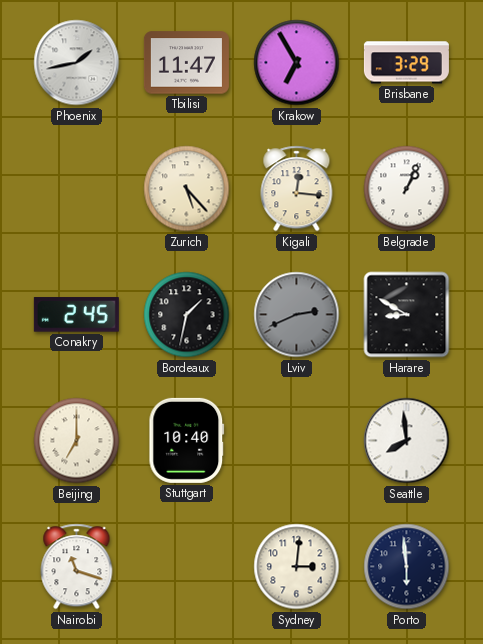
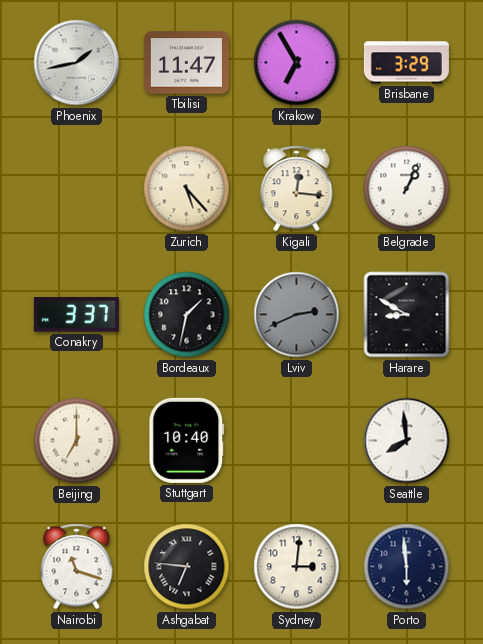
Conakry: 2:45 -> 3:37
Ashgabat: none -> 6:46
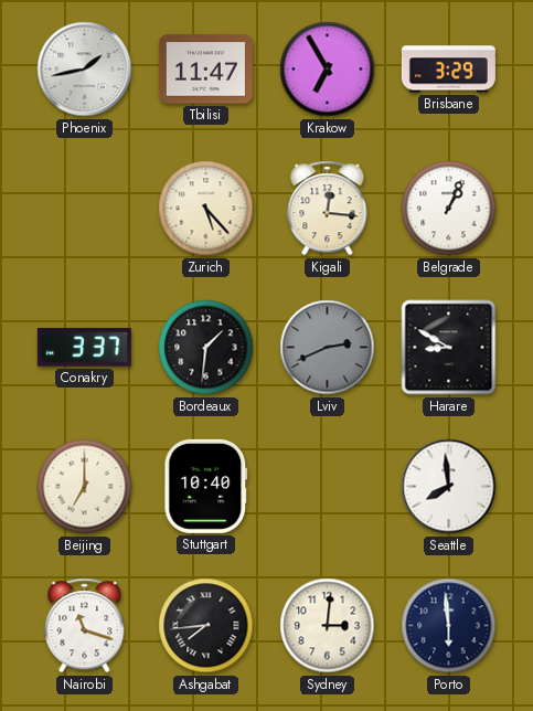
Bordeaux: 1:32 -> 1:31
Ashgabat: 6:46 -> 7:44
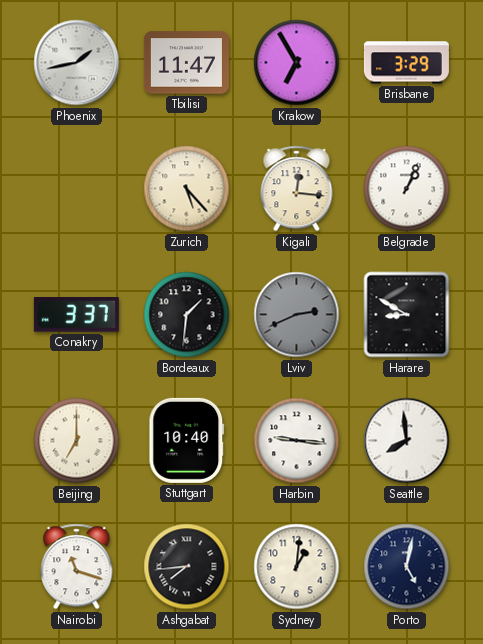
Harbin: none -> 9:16
Sydney: 3:01 -> 1:01
Porto: 5:59 -> 5:02
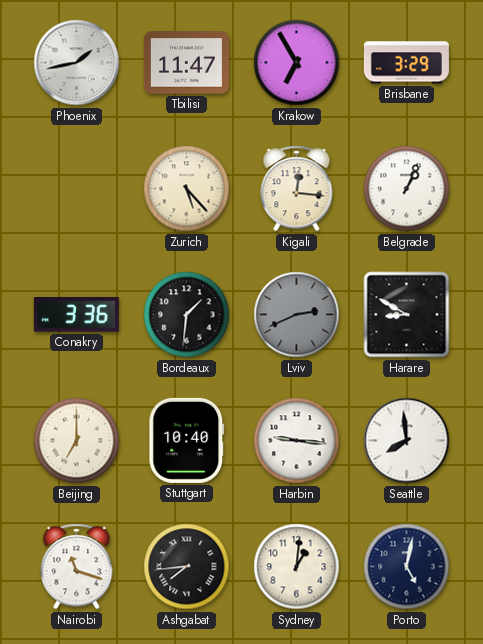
Conakry: 3:37 -> 3:36
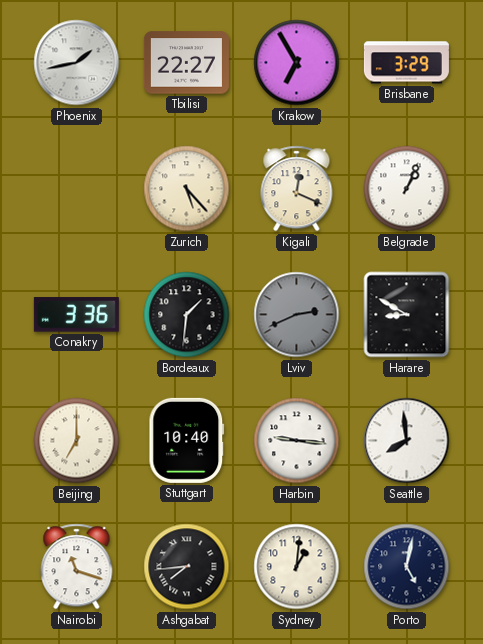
Tbilisi: 11:47 -> 22:27
Kigali: 12:16 -> 12:19
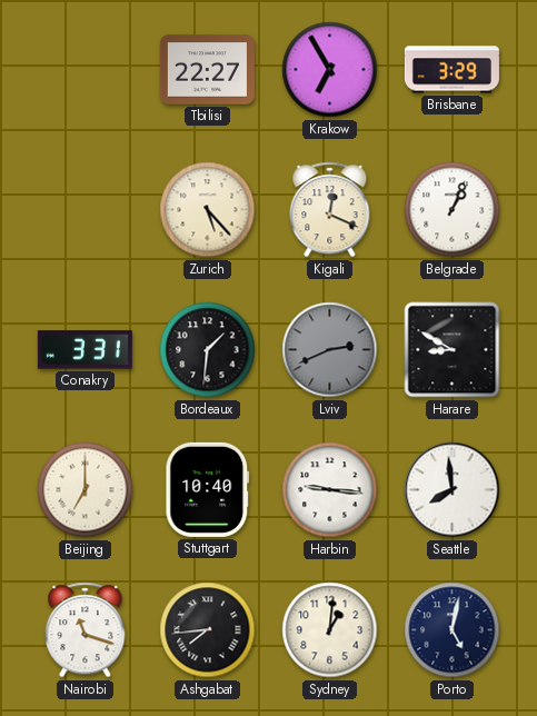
Phoenix: 1:43 -> none
Conakry: 3:36 -> 3:31
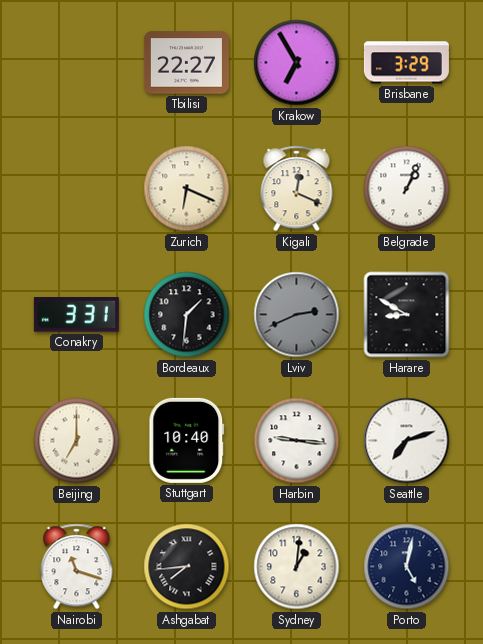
Zurich: 5:23 -> 6:19
Seattle: 7:59 -> 7:12
